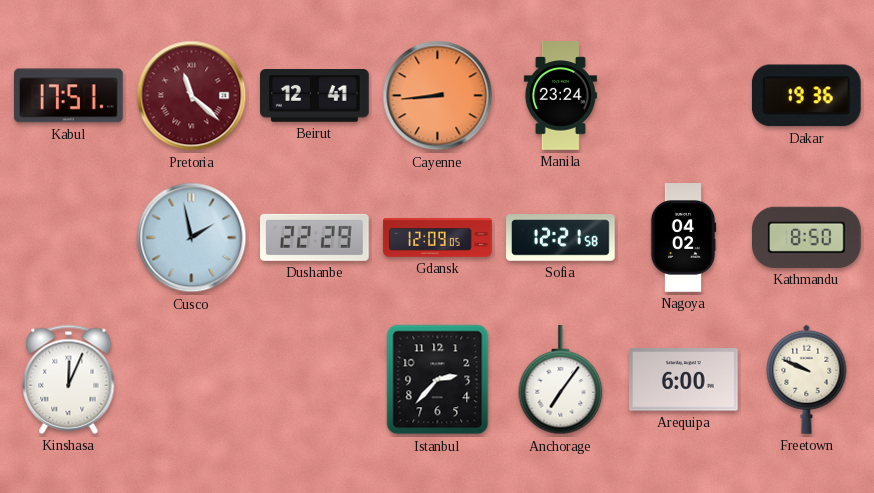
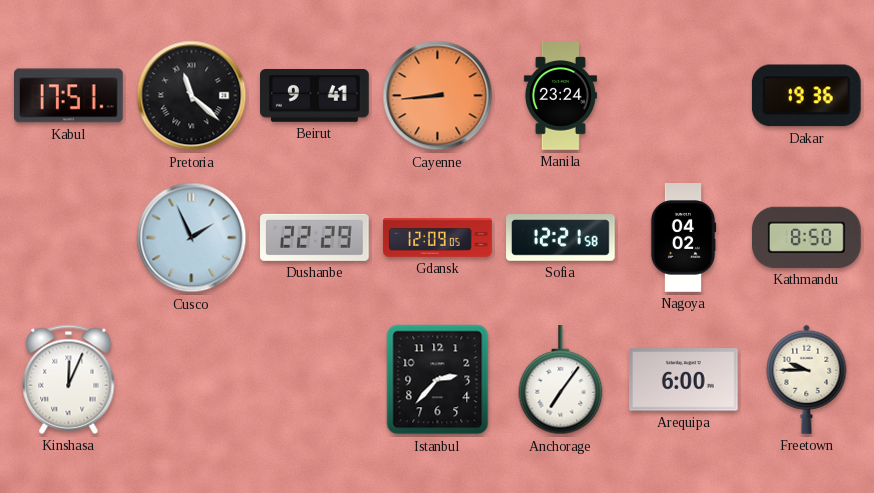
Pretoria dial: burgundy -> black
Beirut: 12:41 -> 9:41
Cusco: 1:58 -> 1:56
Freetown: 9:49 -> 9:45
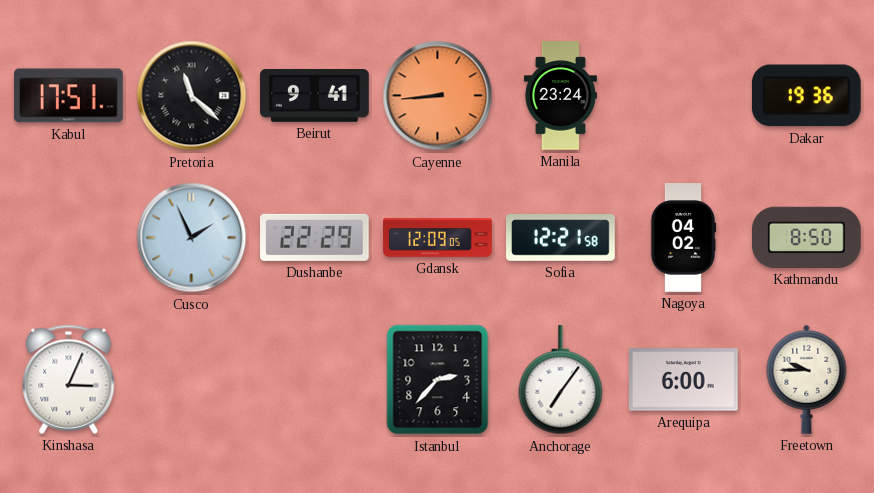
Kinshasa: 12:04 -> 3:04
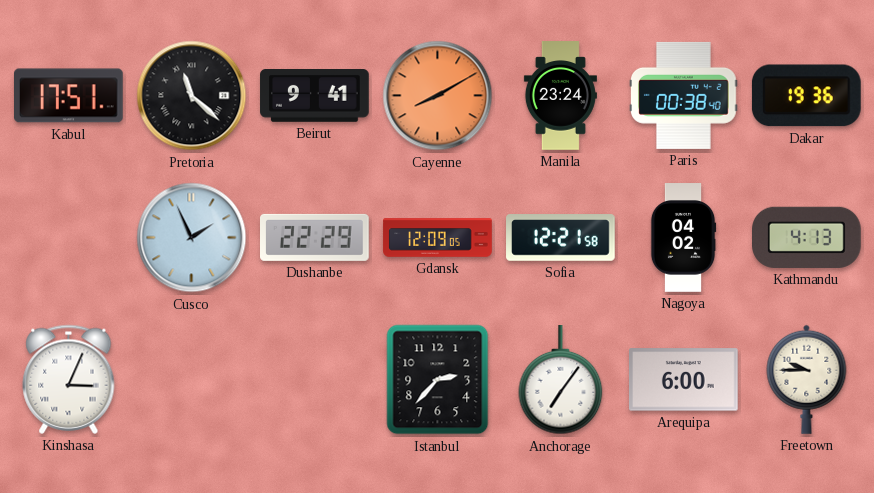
Cayenne: 8:44 -> 8:10
Paris: none -> 00:38
Kathmandu: 8:50 -> 4:13
